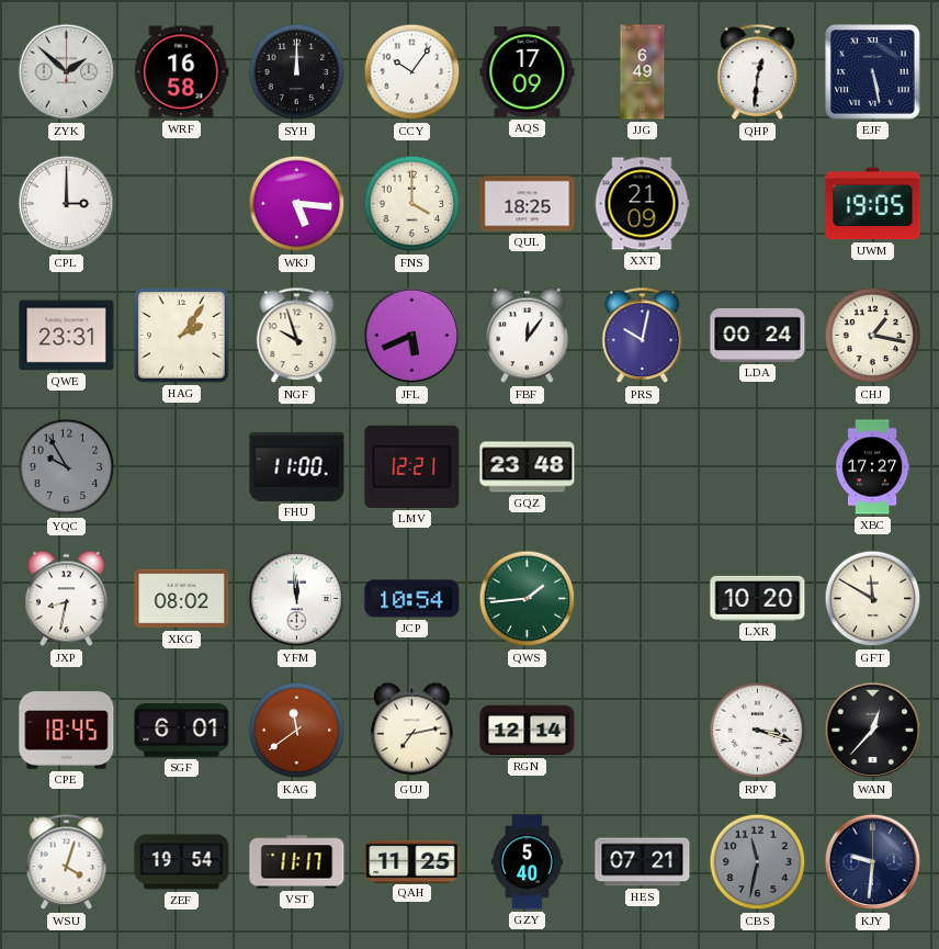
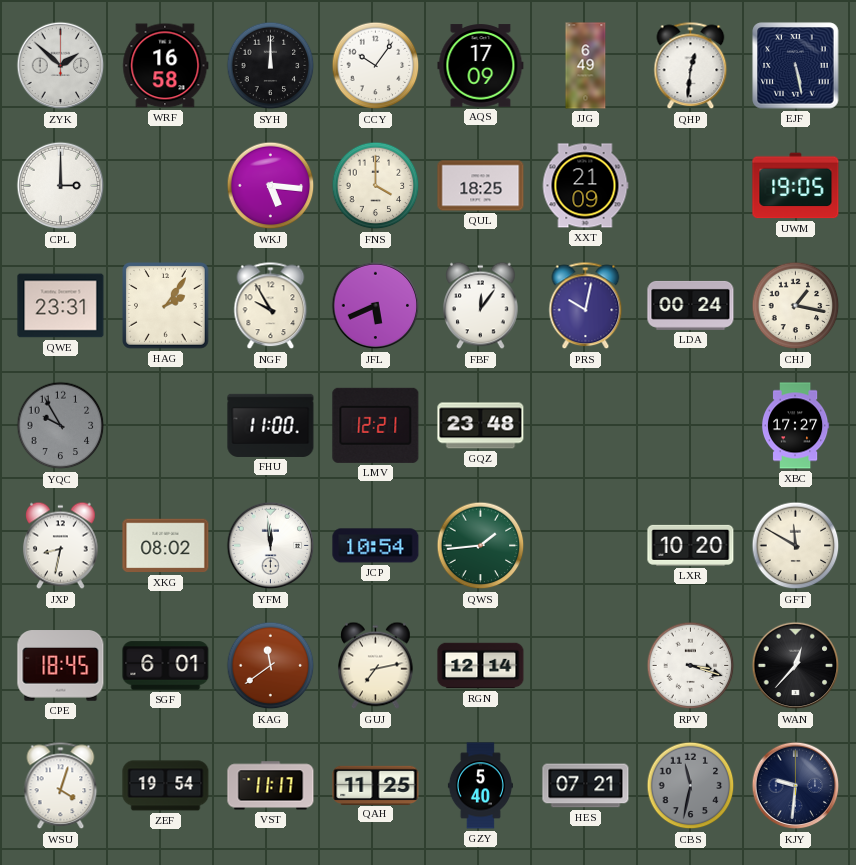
NGF: 9:57 -> 9:55
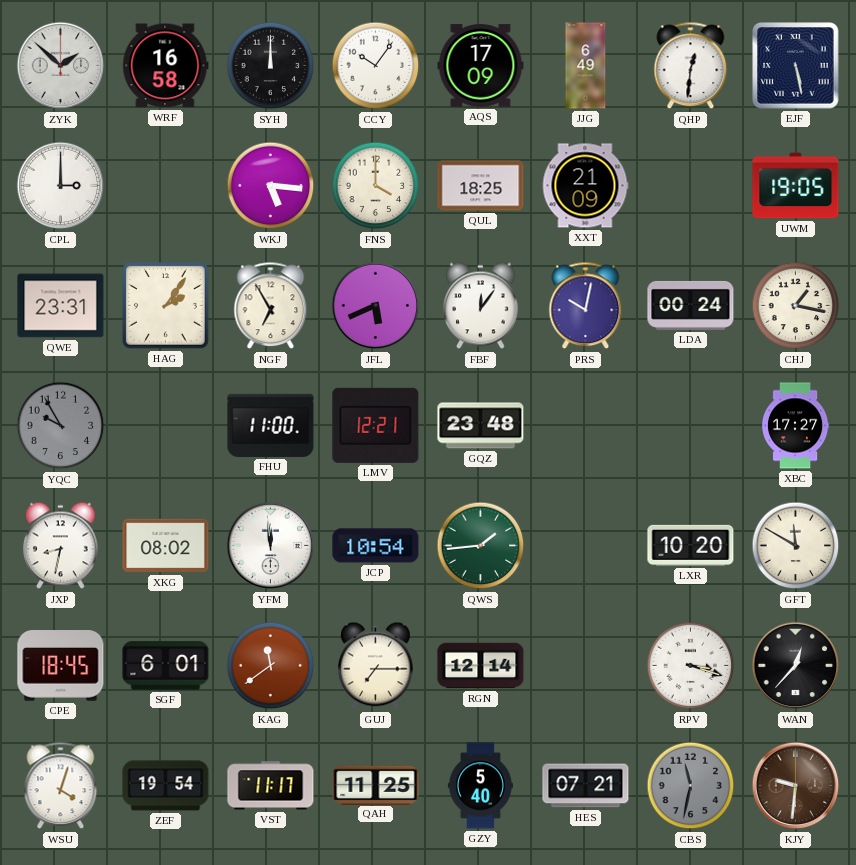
NGF: 9:55 -> 6:55
GUJ: 7:13 -> 7:15
KJY dial: navy -> brown
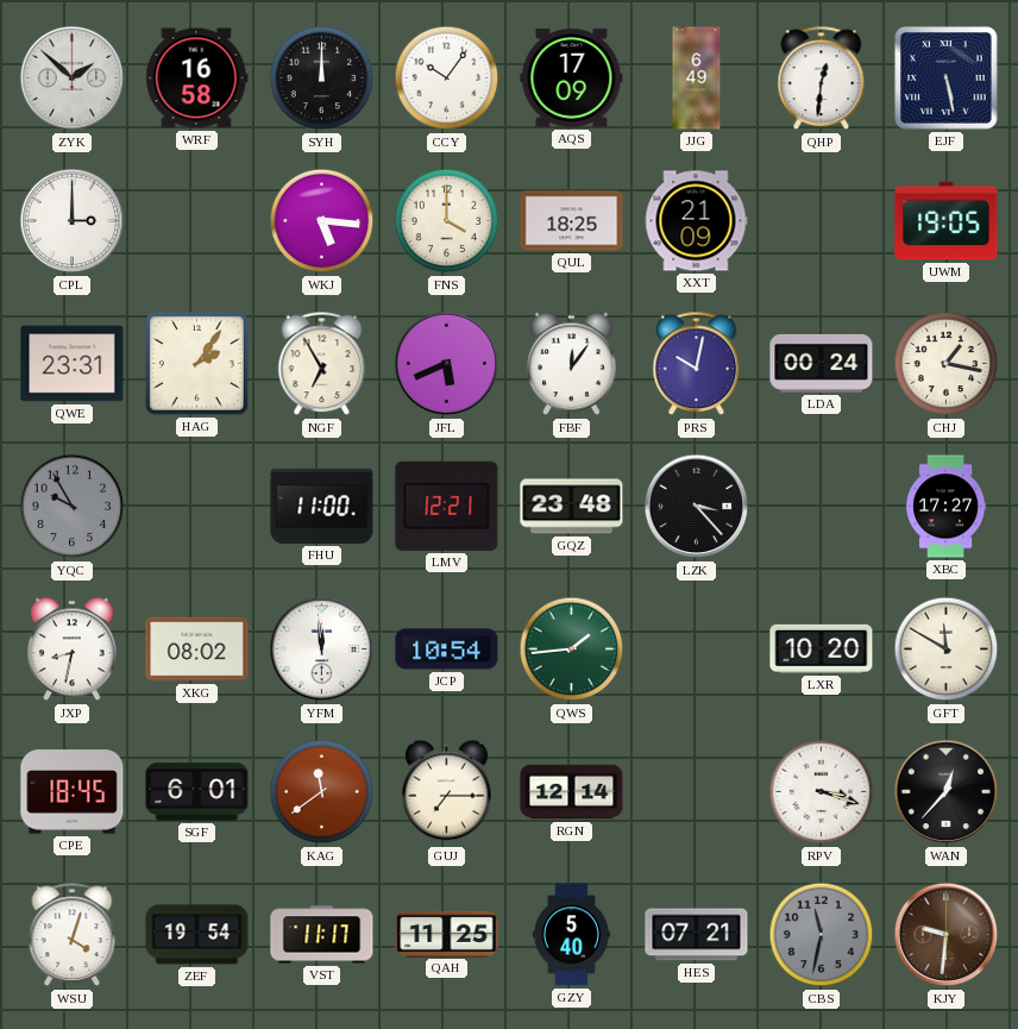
LZK: none -> 3:23
